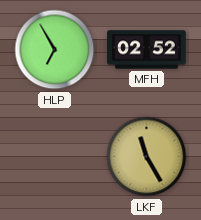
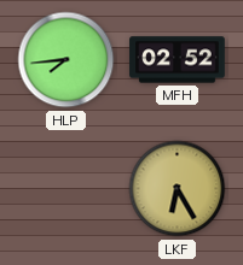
HLP: 6:55 -> 7:44
LKF: 11:25 -> 6:25
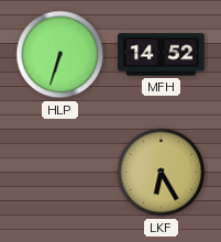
HLP: 7:44 -> 6:33
MFH: 02:52 -> 14:52
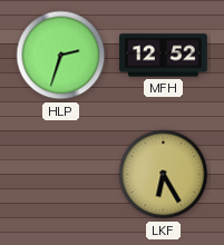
HLP: 6:33 -> 2:33
MFH: 14:52 -> 12:52
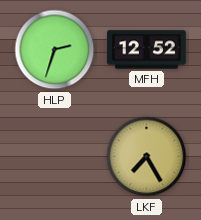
LKF: 6:25 -> 7:25
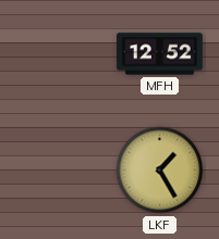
HLP: 2:33 -> none
LKF: 7:25 -> 1:25
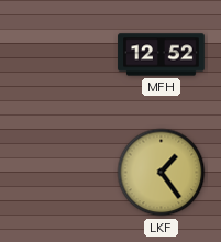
LKF: 1:25 -> 1:24
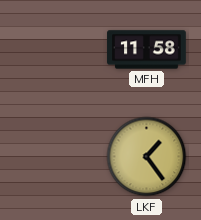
MFH: 12:52 -> 11:58
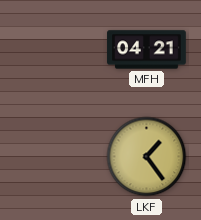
MFH: 11:58 -> 04:21
